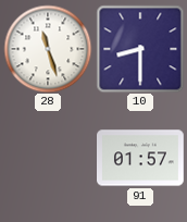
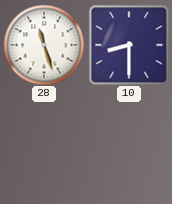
91: 01:57 -> none
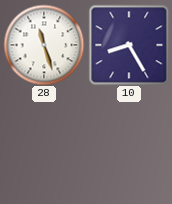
10: 8:30 -> 8:25
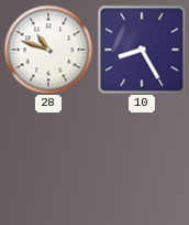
28: 11:27 -> 10:48
